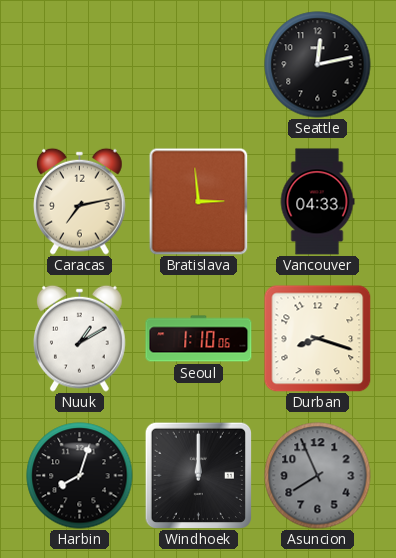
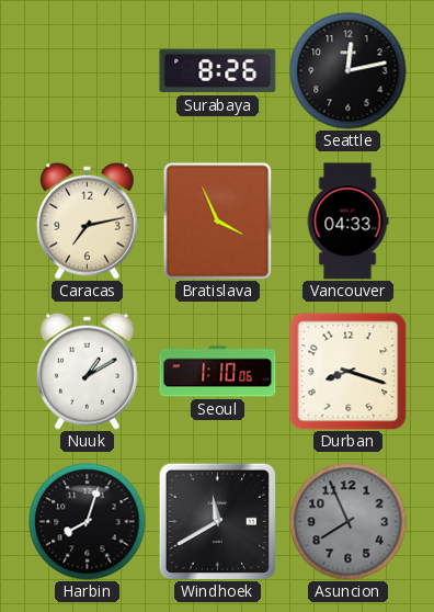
Surabaya: none -> 8:26
Bratislava: 2:59 -> 3:56
Windhoek: 12:00 -> 11:40
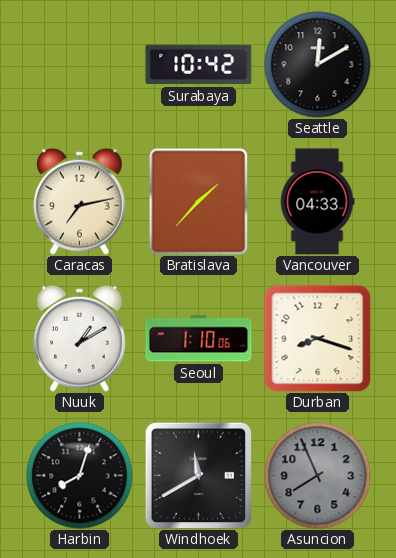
Surabaya: 8:26 -> 10:42
Seattle: 12:13 -> 12:10
Bratislava: 3:56 -> 1:37
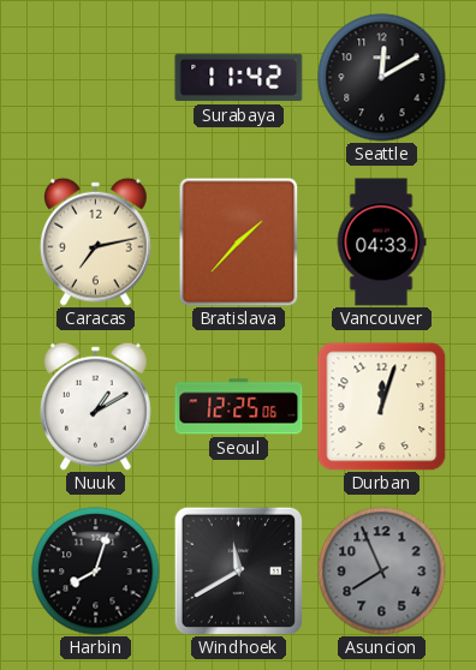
Surabaya: 10:42 -> 11:42
Seoul: 1:10 -> 12:25
Durban: 8:18 -> 12:03
